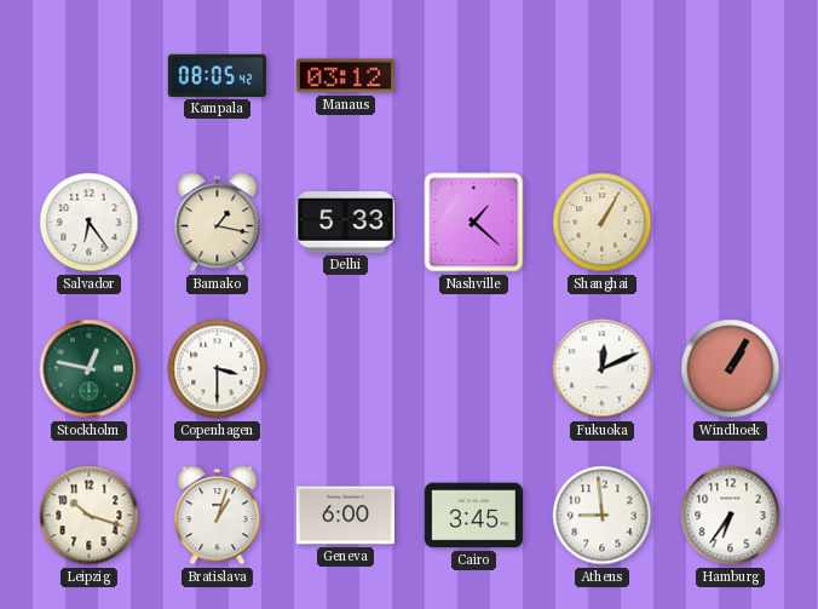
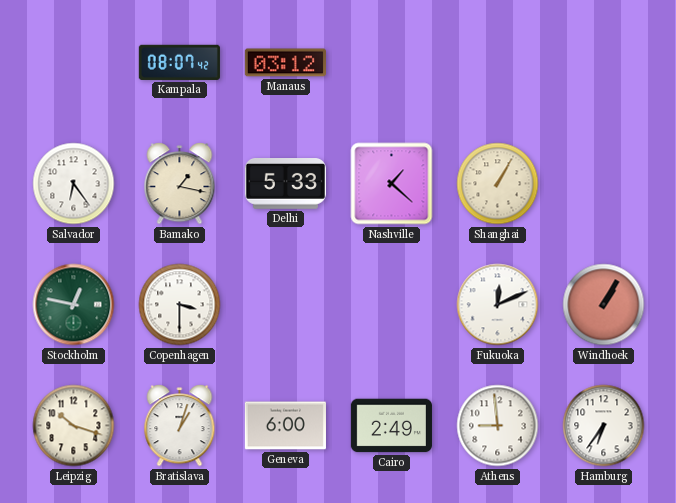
Kampala: 08:05 -> 08:07
Cairo: 3:45 -> 2:49
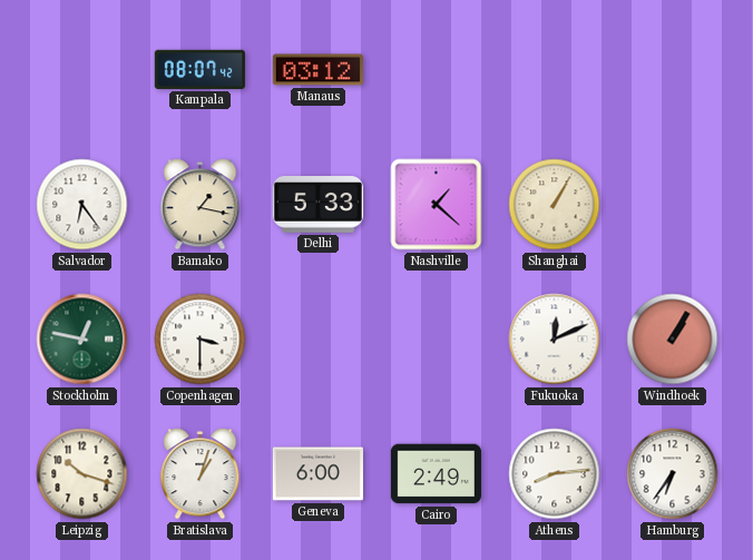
Athens: 8:59 -> 8:14
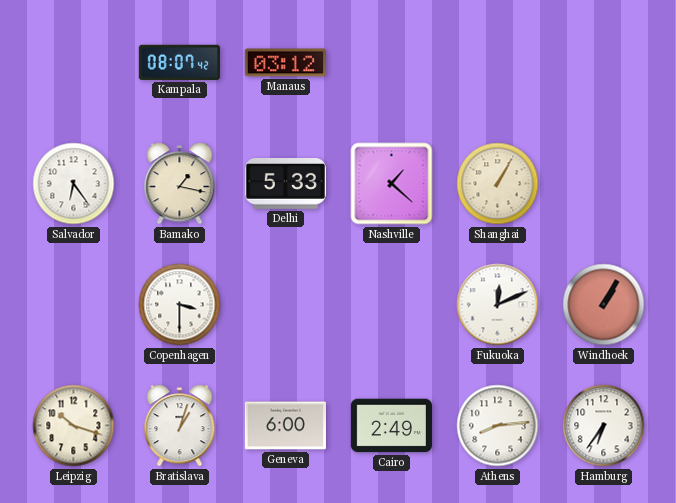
Stockholm: 12:47 -> none
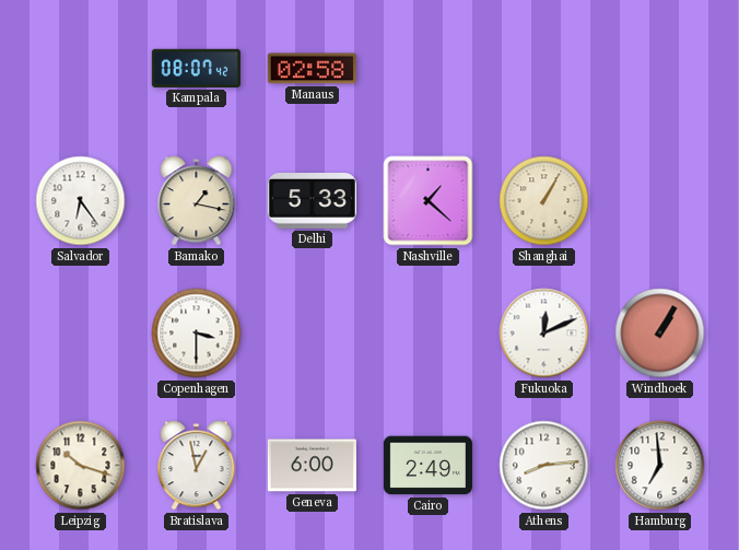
Manaus: 03:12 -> 02:58
Bratislava: 1:03 -> 12:58
Hamburg: 6:36 -> 6:59
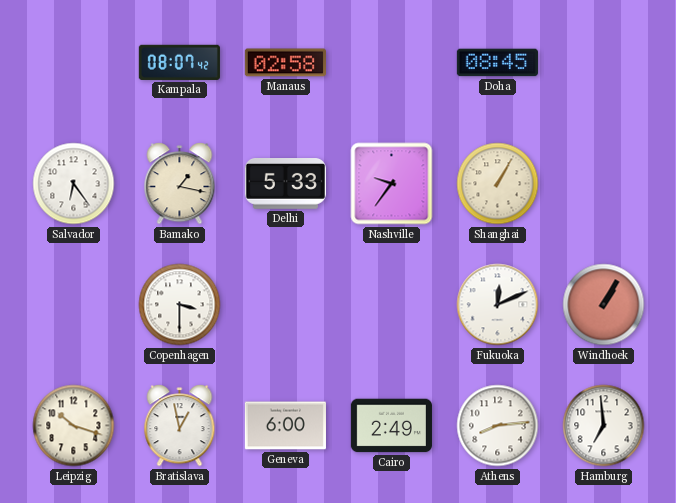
Doha: none -> 08:45
Nashville: 1:22 -> 9:36
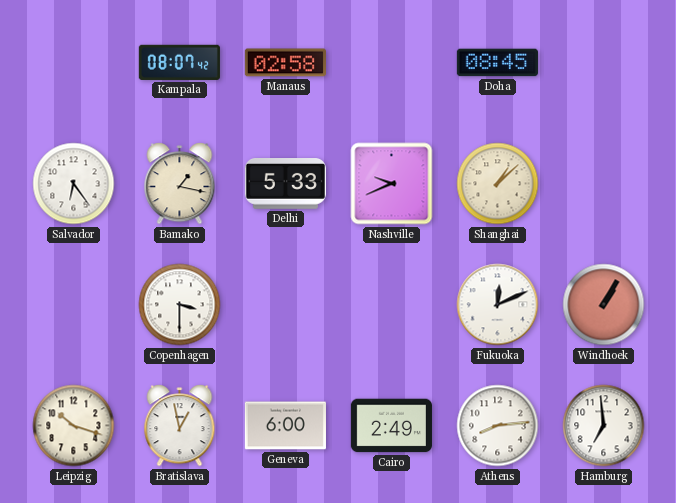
Nashville: 9:36 -> 9:41
Shanghai: 1:05 -> 1:08
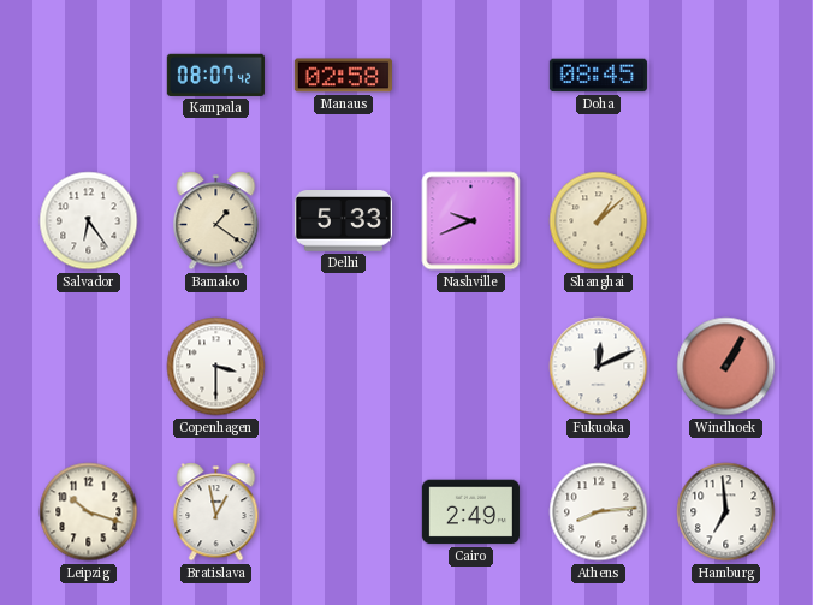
Bamako: 1:17 -> 1:21
Geneva: 6:00 -> none
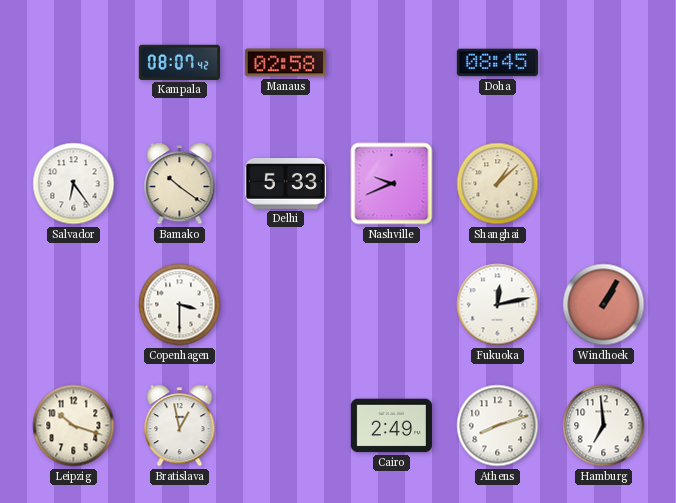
Bamako: 1:21 -> 10:21
Fukuoka: 12:11 -> 12:13
Athens: 8:14 -> 8:12
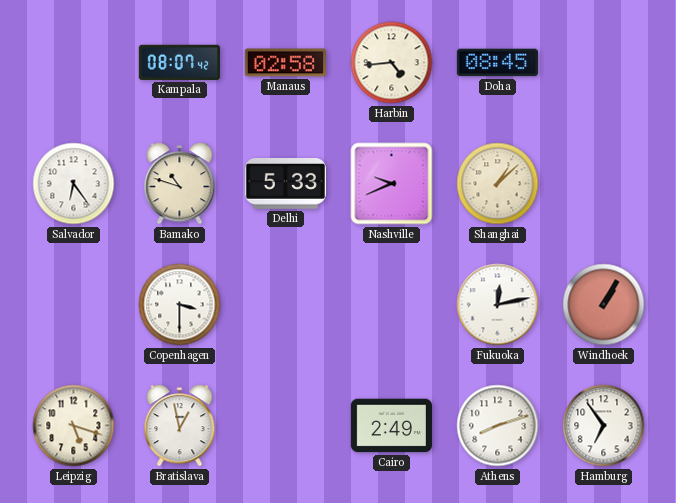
Harbin: none -> 4:44
Bamako: 10:21 -> 10:48
Leipzig: 10:18 -> 5:18
Hamburg: 6:59 -> 6:54
